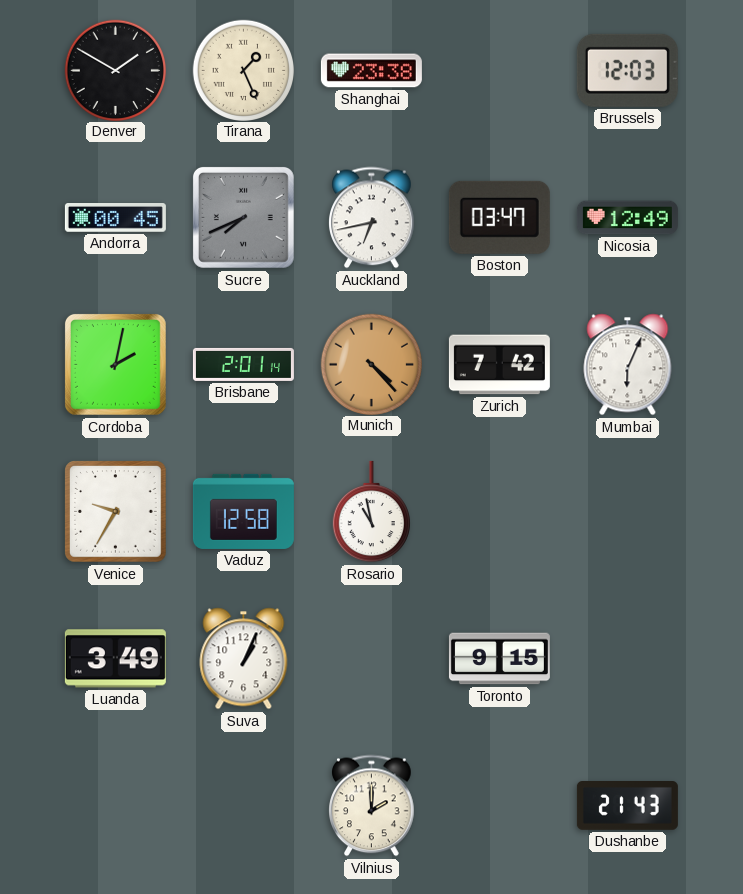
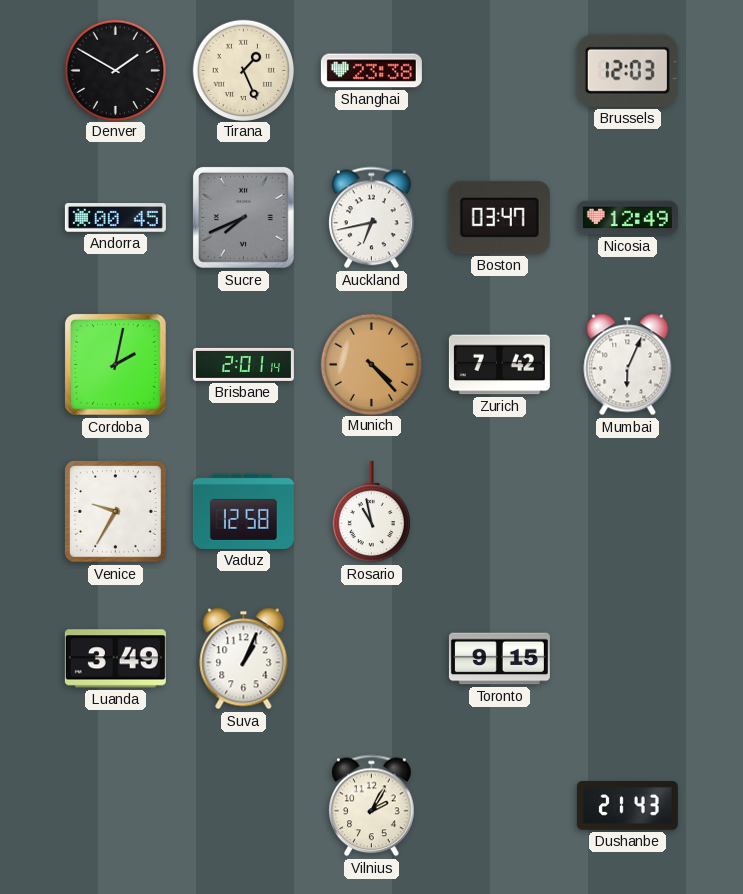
Vilnius: 2:00 -> 2:05
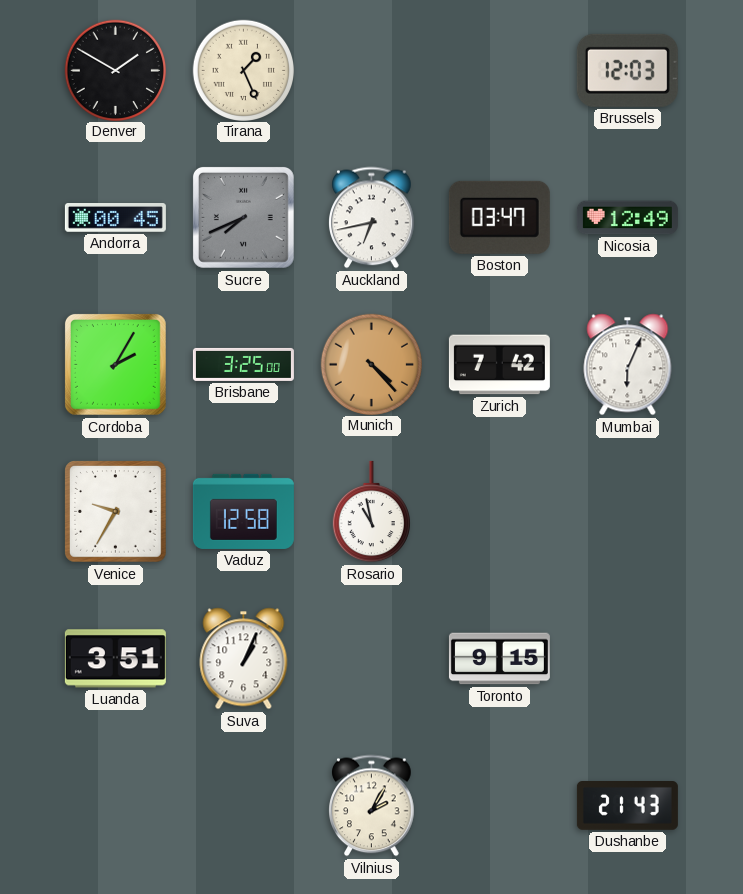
Shanghai: 23:38 -> none
Cordoba: 2:02 -> 2:05
Brisbane: 2:01 -> 3:25
Luanda: 3:49 -> 3:51
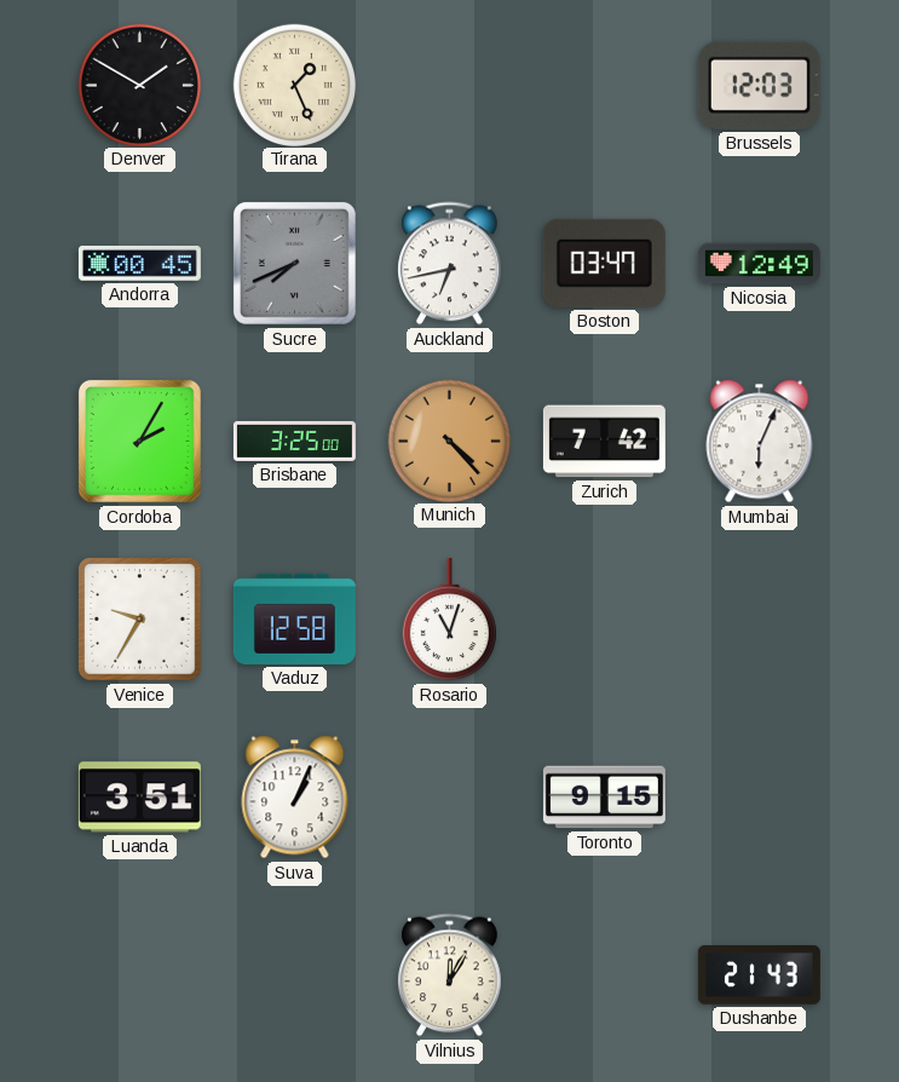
Rosario: 10:58 -> 11:03
Vilnius: 2:05 -> 12:05
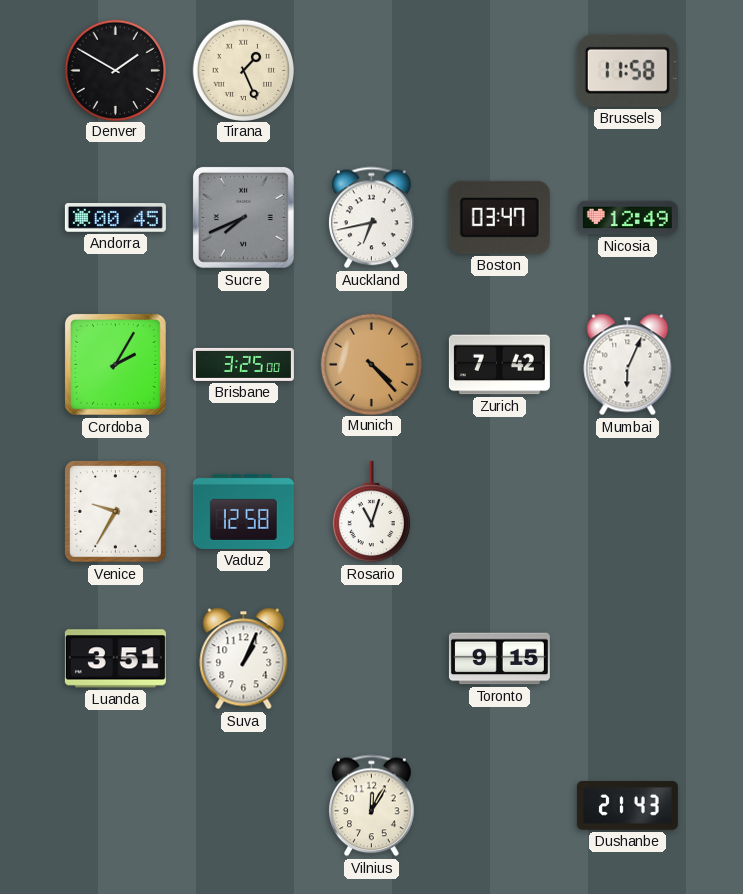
Brussels: 12:03 -> 11:58
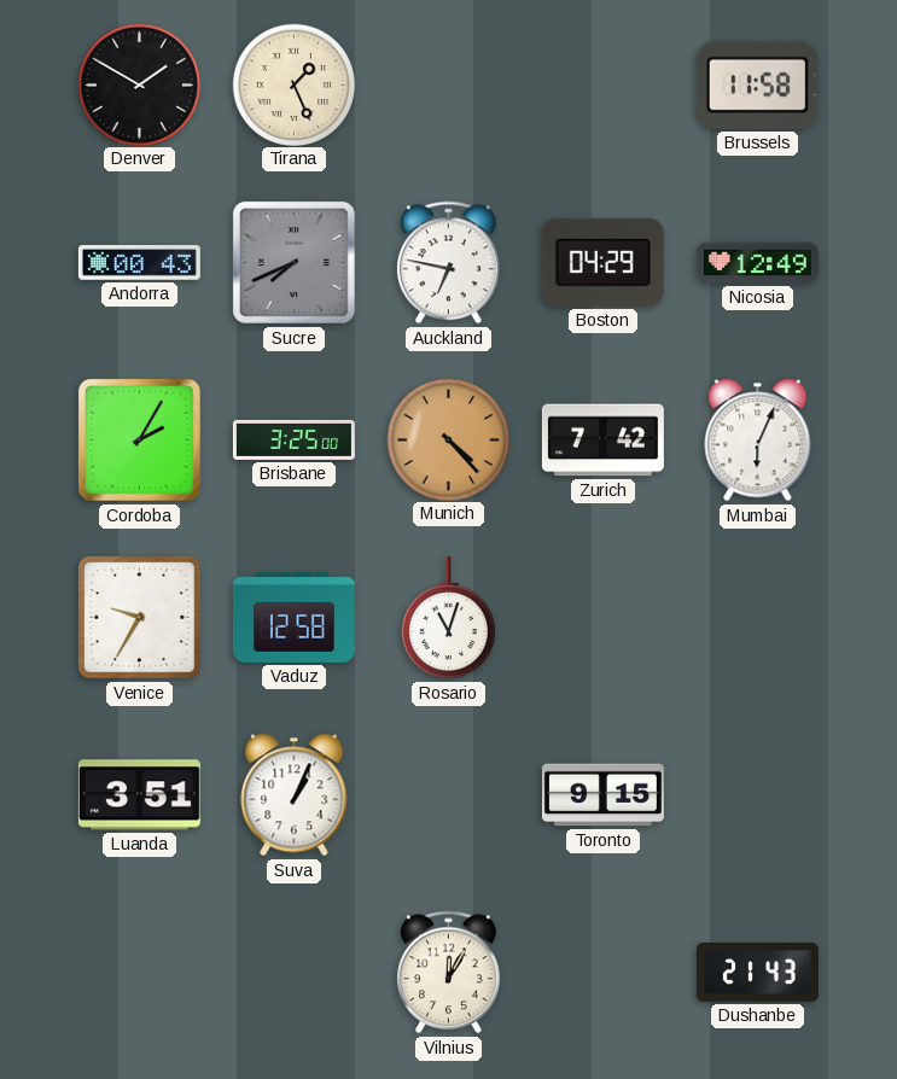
Andorra: 00:45 -> 00:43
Auckland: 6:43 -> 6:47
Boston: 03:47 -> 04:29
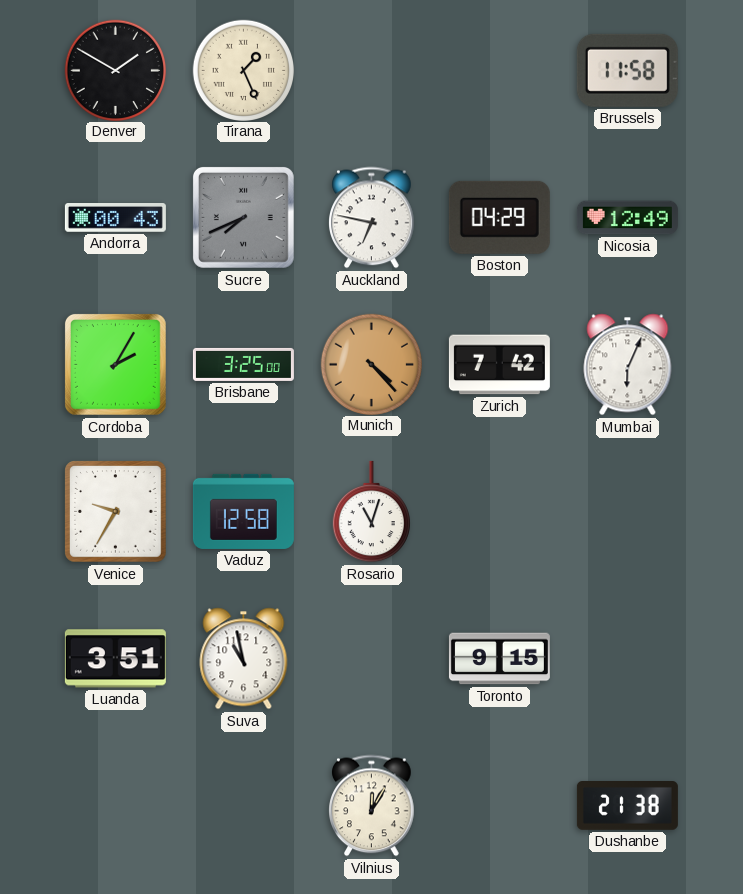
Suva: 1:04 -> 10:58
Dushanbe: 21:43 -> 21:38
